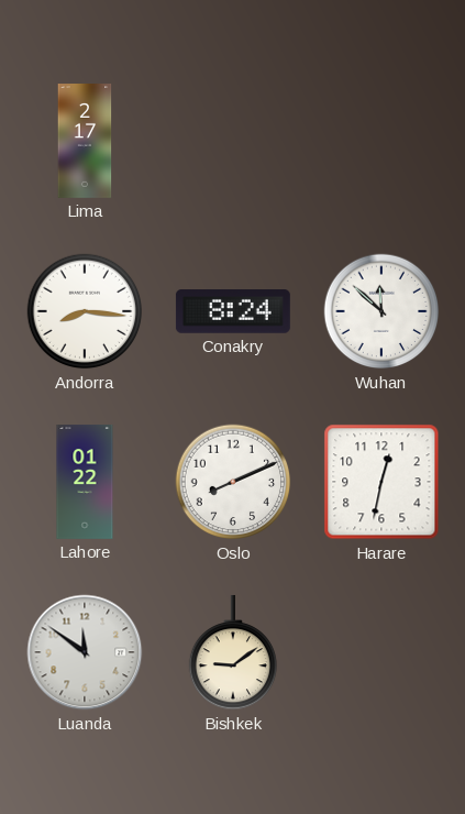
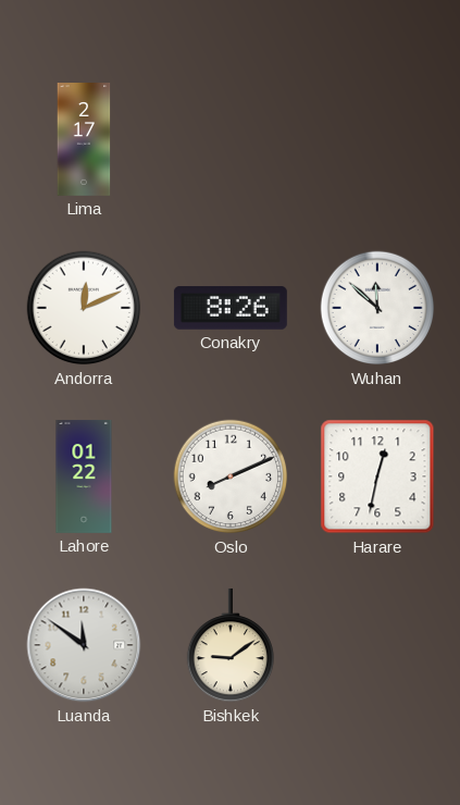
Andorra: 8:16 -> 12:11
Conakry: 8:24 -> 8:26
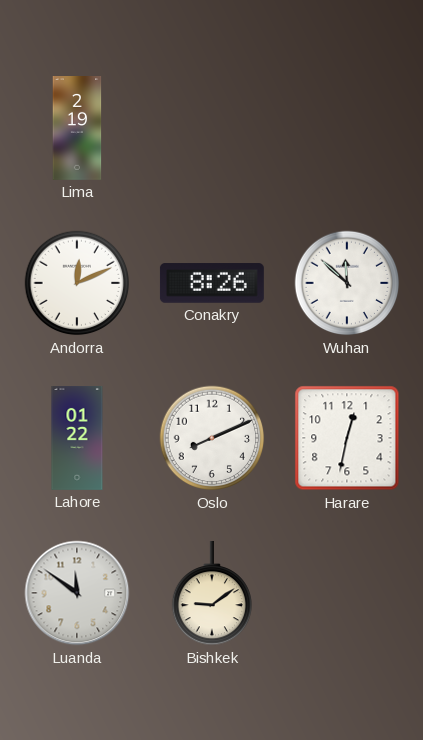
Lima: 2:17 -> 2:19
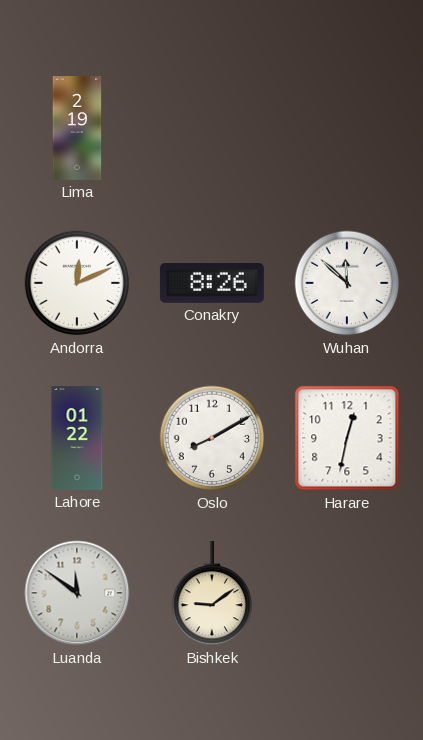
Oslo: 8:11 -> 8:10
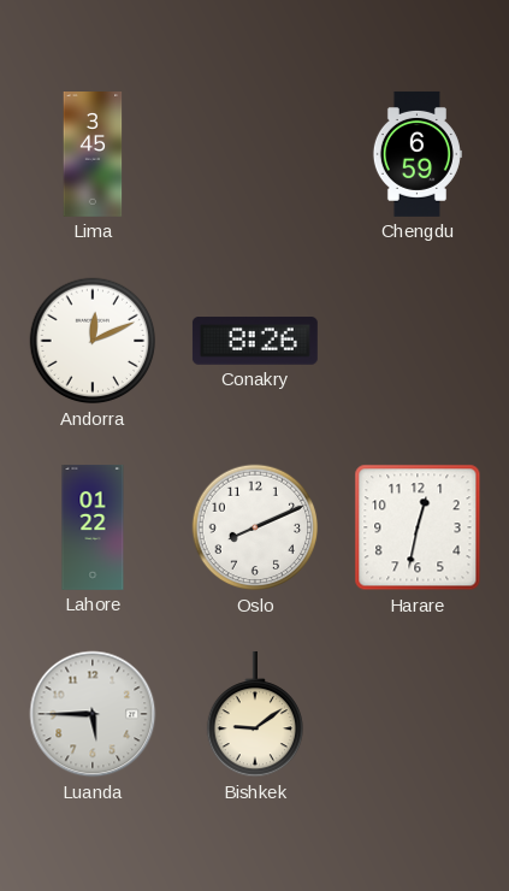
Lima: 2:19 -> 3:45
Chengdu: none -> 6:59
Wuhan: 11:52 -> none
Oslo: 8:10 -> 8:11
Luanda: 11:51 -> 5:45
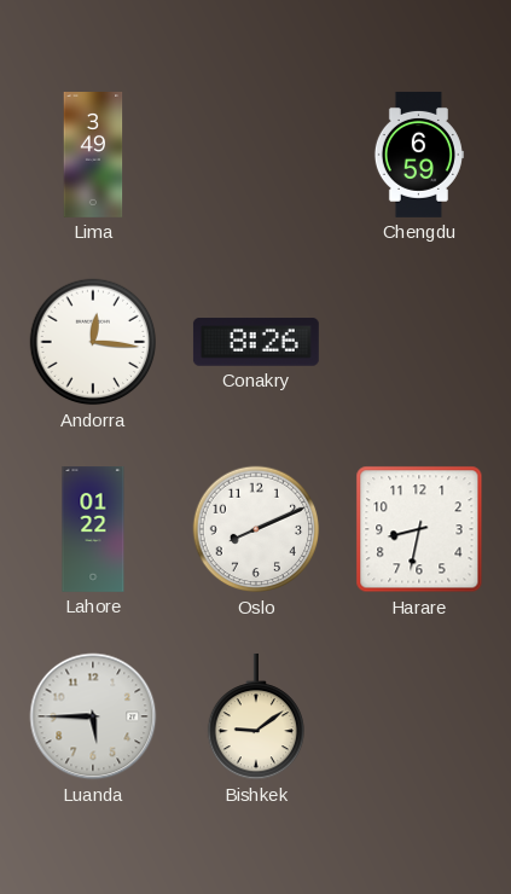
Lima: 3:45 -> 3:49
Andorra: 12:11 -> 12:16
Harare: 12:32 -> 8:32
